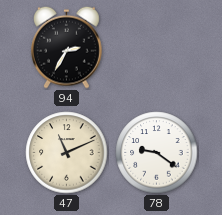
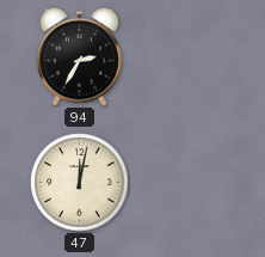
47: 11:11 -> 12:02
78: 9:21 -> none
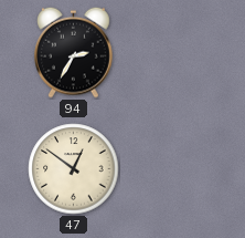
47: 12:02 -> 12:51
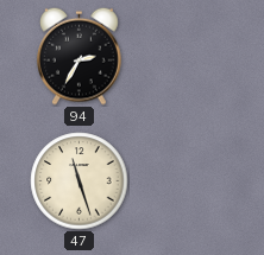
47: 12:51 -> 11:27
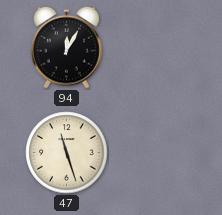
94: 2:35 -> 12:05
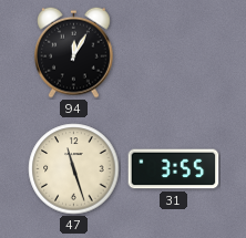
31: none -> 3:55
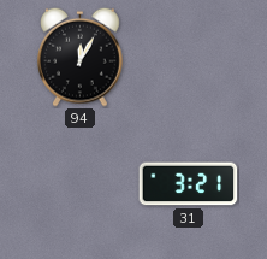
47: 11:27 -> none
31: 3:55 -> 3:21
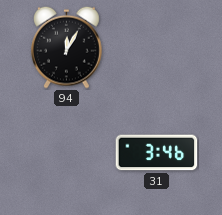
31: 3:21 -> 3:46
